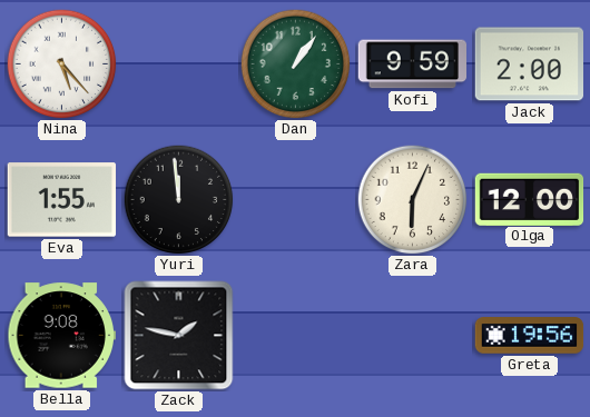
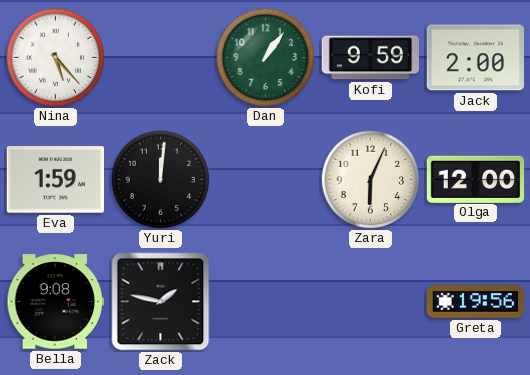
Eva: 1:55 -> 1:59
Yuri: 11:59 -> 12:01
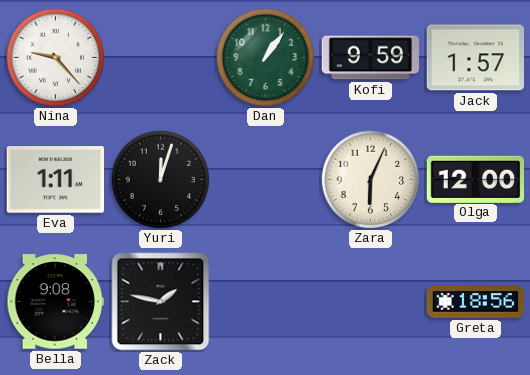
Nina: 5:23 -> 9:23
Jack: 2:00 -> 1:57
Eva: 1:59 -> 1:11
Yuri: 12:01 -> 12:03
Greta: 19:56 -> 18:56
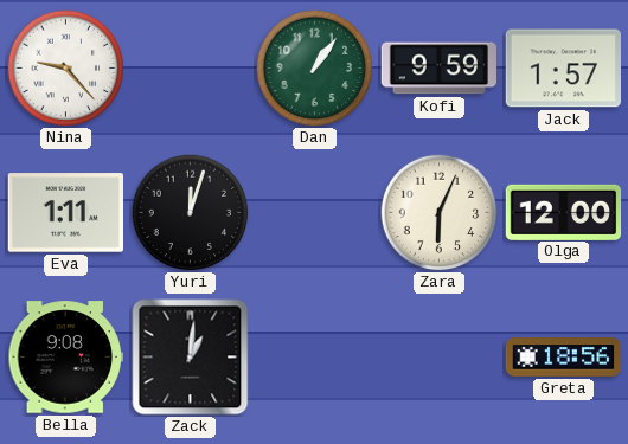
Zack: 1:47 -> 1:01
